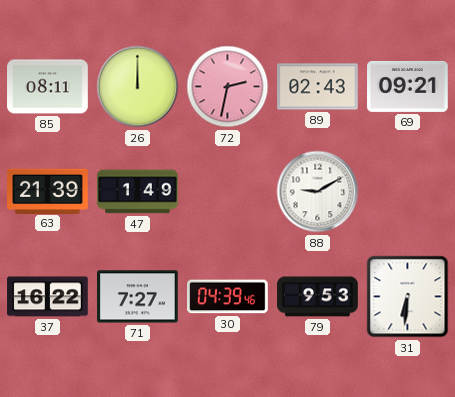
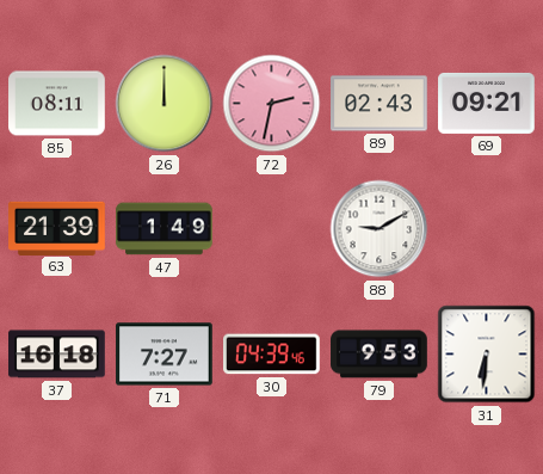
37: 16:22 -> 16:18
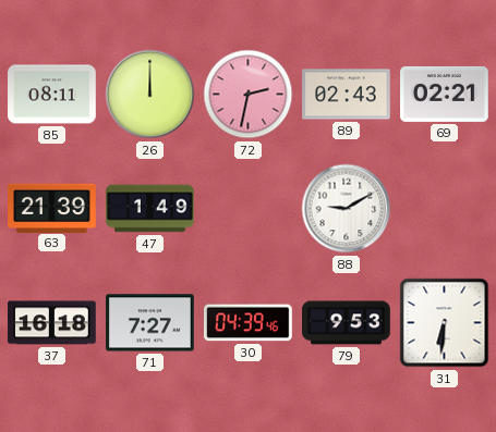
69: 09:21 -> 02:21
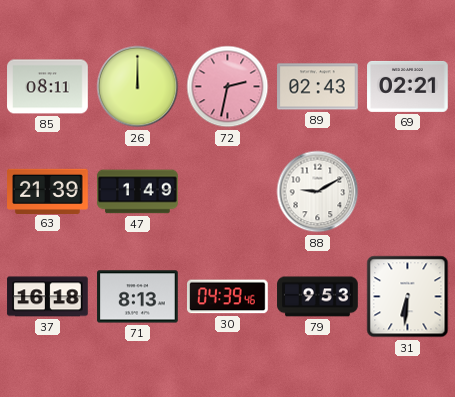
71: 7:27 -> 8:13
